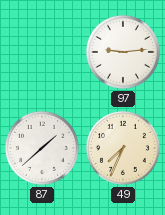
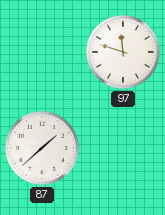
97: 9:14 -> 11:48
49: 7:34 -> none
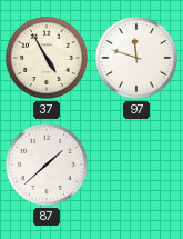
37: none -> 4:55
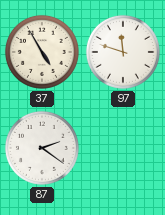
87: 1:38 -> 2:21
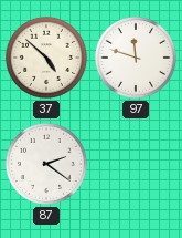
37: 4:55 -> 4:52
